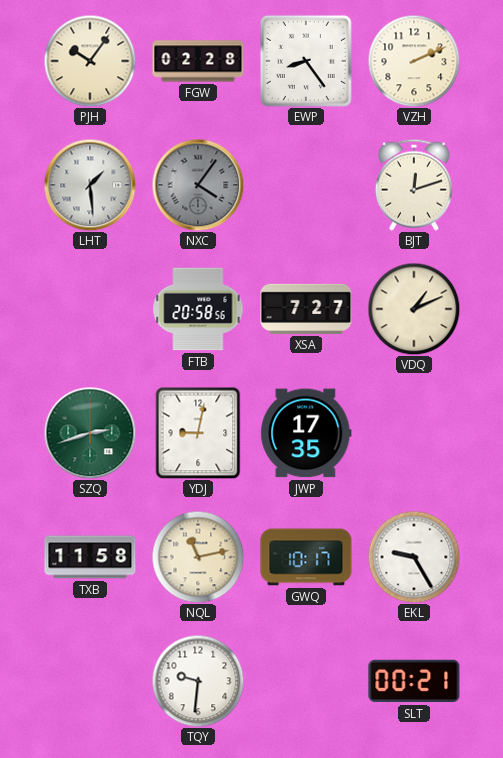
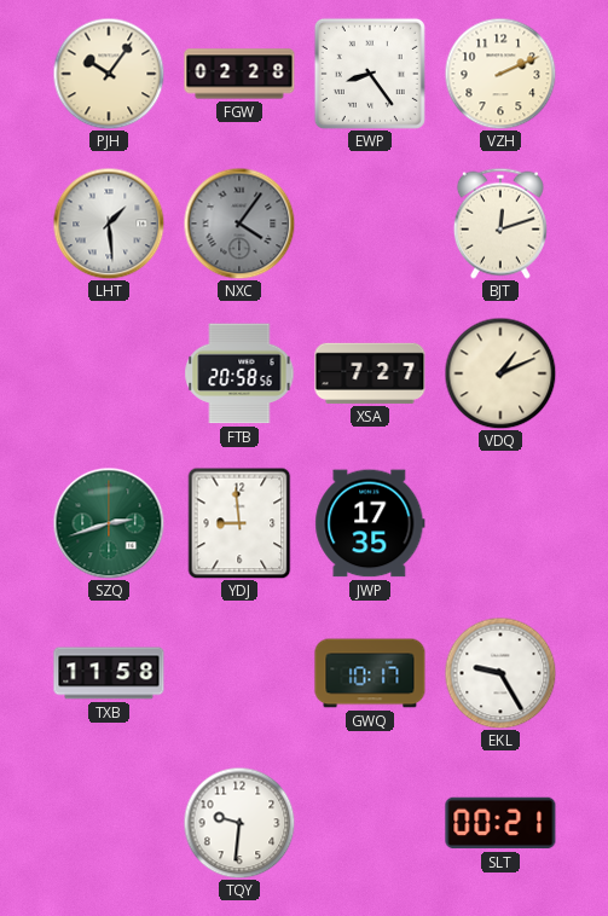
YDJ: 9:02 -> 8:59
NQL: 11:13 -> none
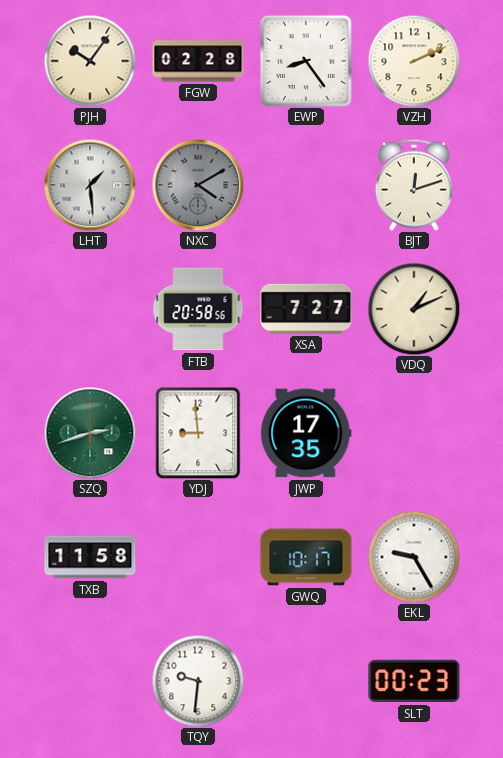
NXC: 4:06 -> 4:10
SLT: 00:21 -> 00:23
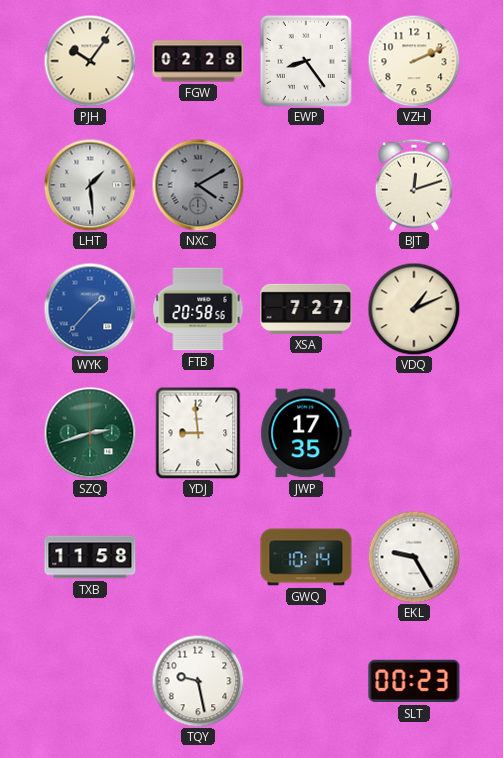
WYK: none -> 1:37
GWQ: 10:17 -> 10:14
TQY: 9:31 -> 9:28
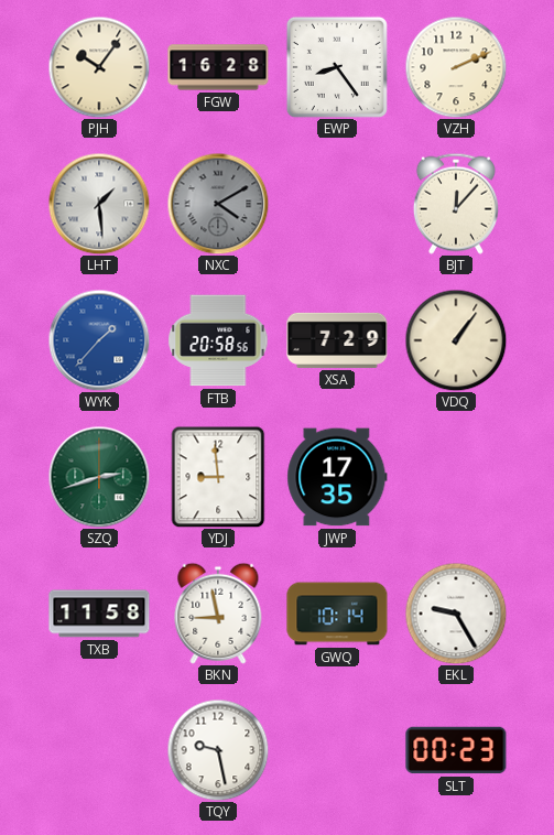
FGW: 02:28 -> 16:28
BJT: 12:12 -> 12:07
XSA: 7:27 -> 7:29
VDQ: 1:11 -> 1:06
BKN: none -> 8:58
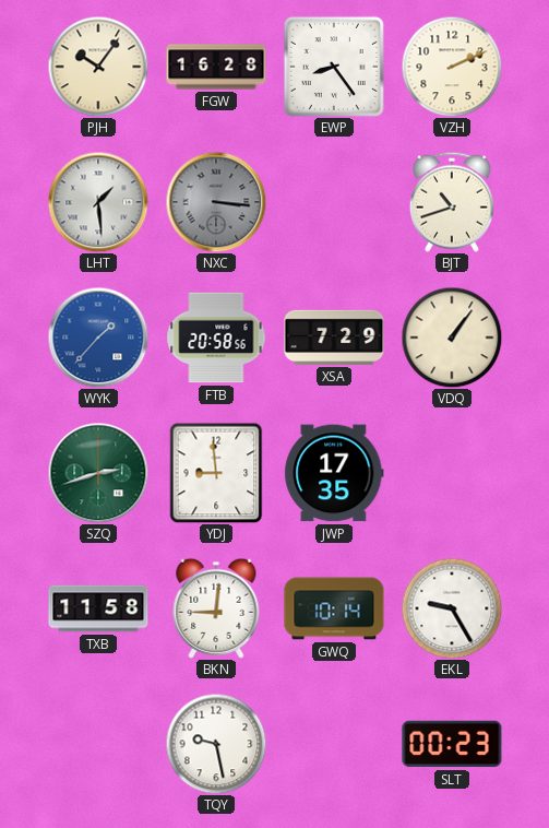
NXC: 4:10 -> 3:16
BJT: 12:07 -> 10:42
BKN: 8:58 -> 9:01
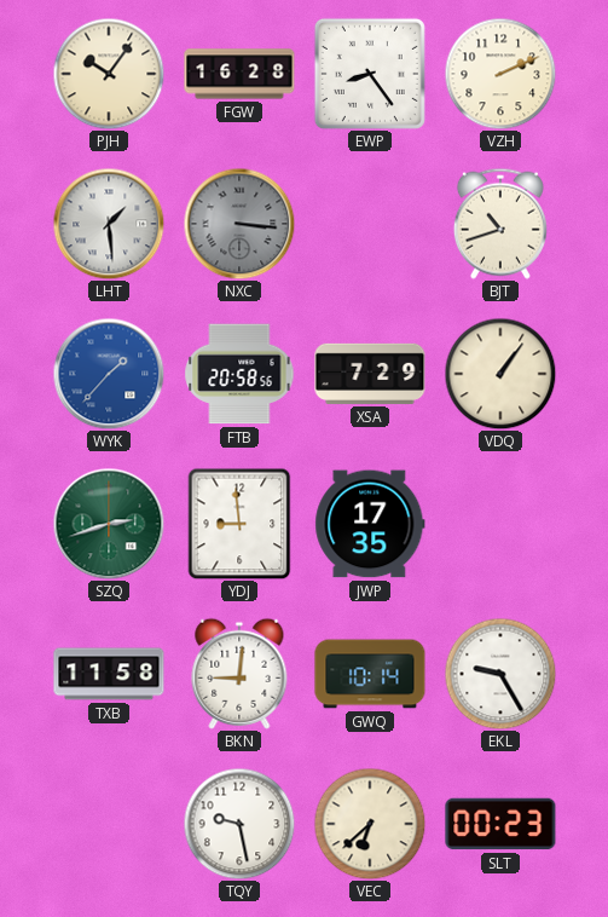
VEC: none -> 6:38
